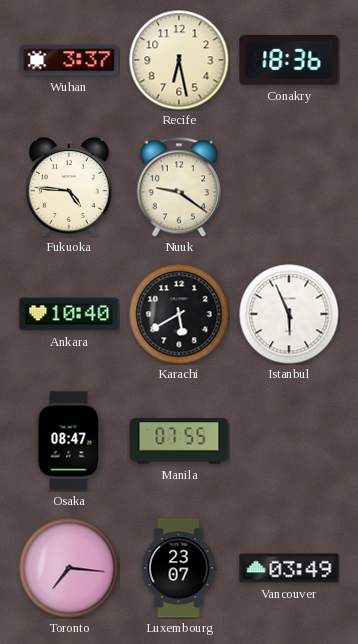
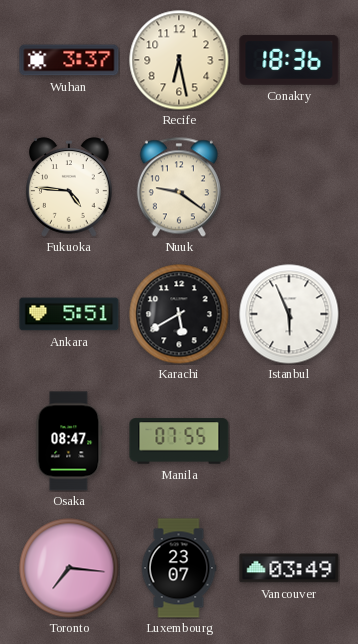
Ankara: 10:40 -> 5:51
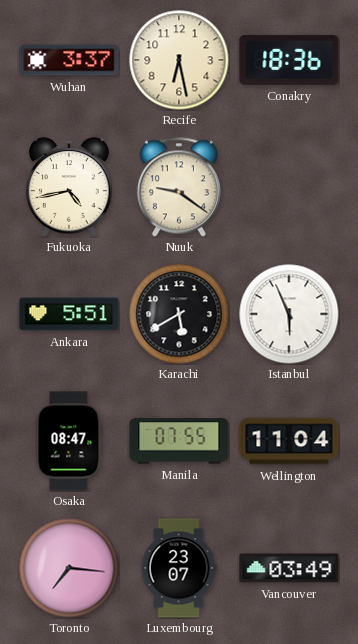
Fukuoka: 4:46 -> 4:43
Wellington: none -> 11:04
